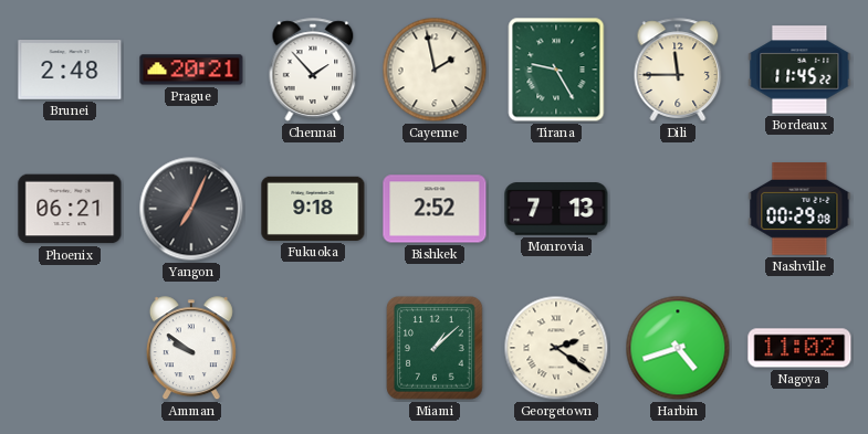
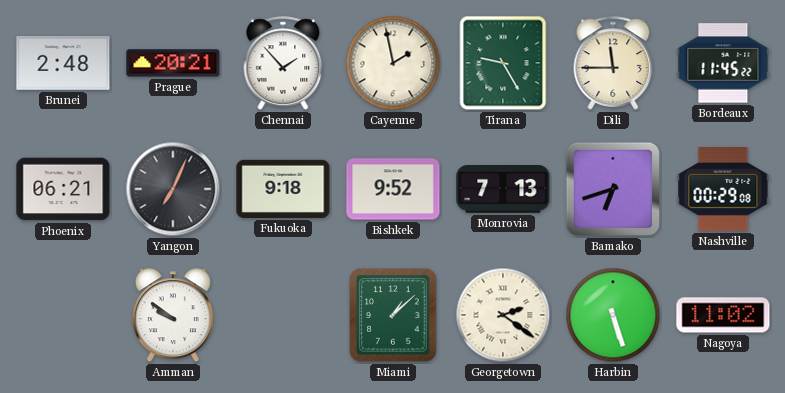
Bishkek: 2:52 -> 9:52
Bamako: none -> 6:42
Harbin: 4:42 -> 5:27
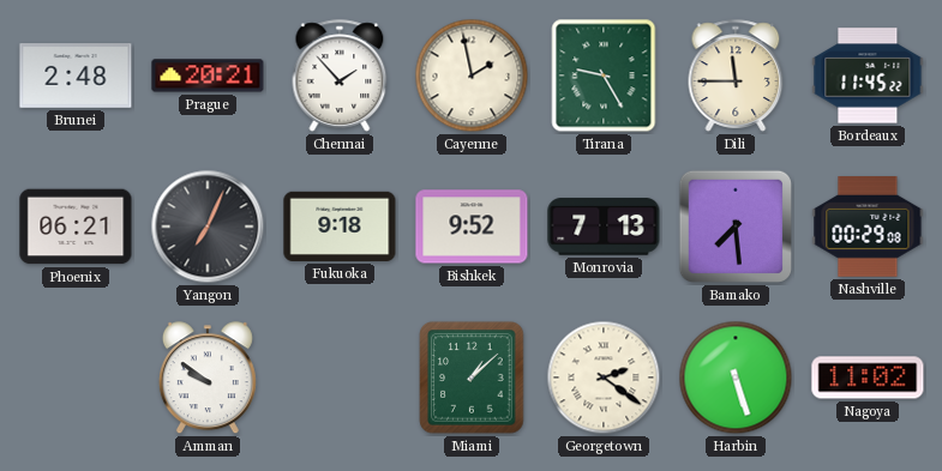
Bamako: 6:42 -> 7:29
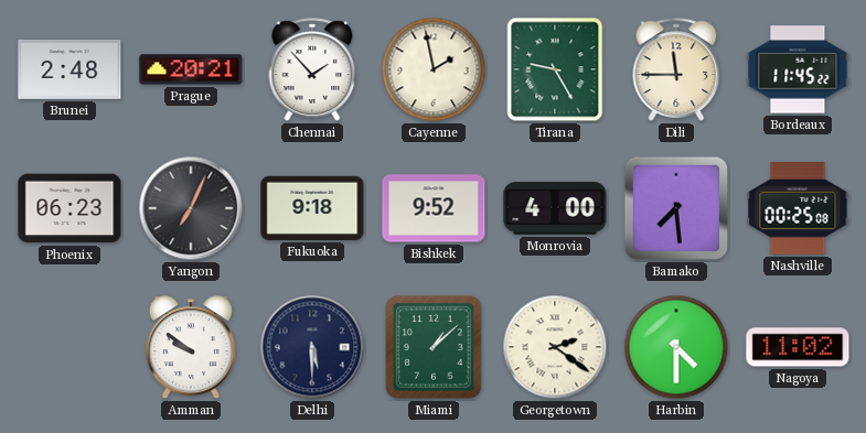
Phoenix: 06:21 -> 06:23
Monrovia: 7:13 -> 4:00
Nashville: 00:29 -> 00:25
Delhi: none -> 5:30
Harbin: 5:27 -> 4:30
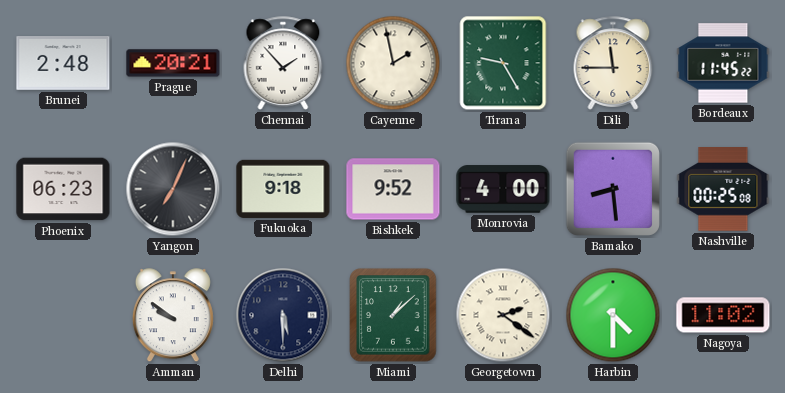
Bamako: 7:29 -> 8:29
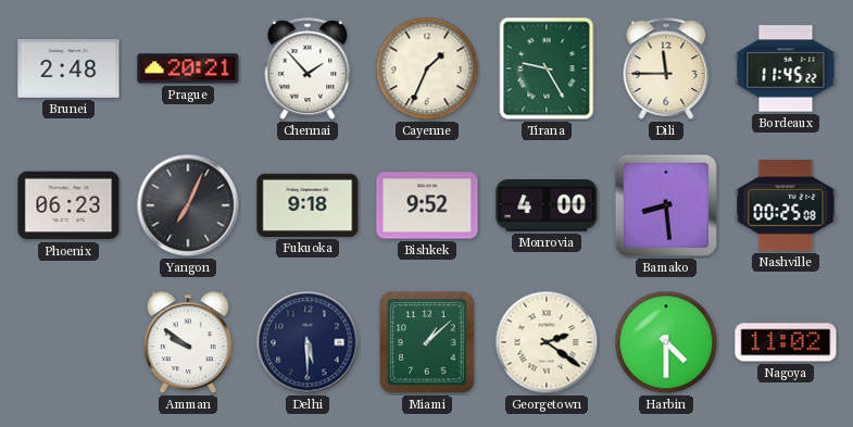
Cayenne: 1:58 -> 1:34
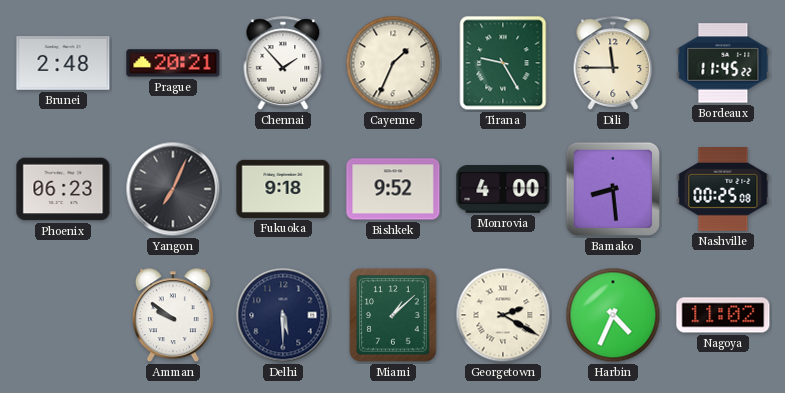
Georgetown: 2:21 -> 2:20
Harbin: 4:30 -> 4:34
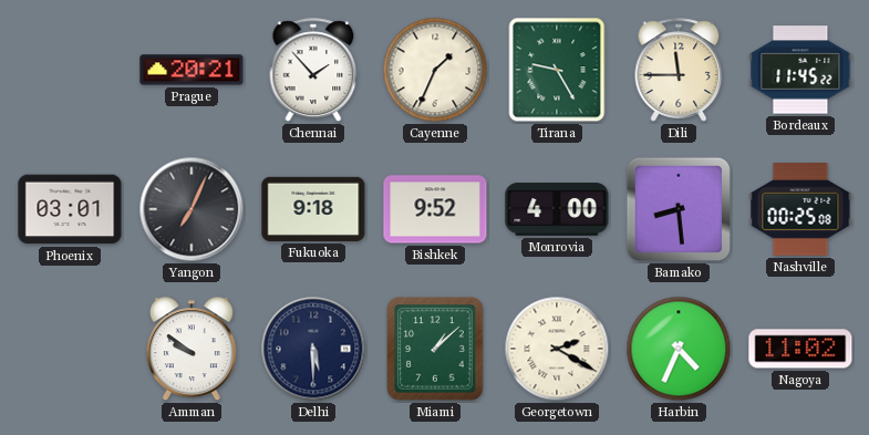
Brunei: 2:48 -> none
Phoenix: 06:23 -> 03:01
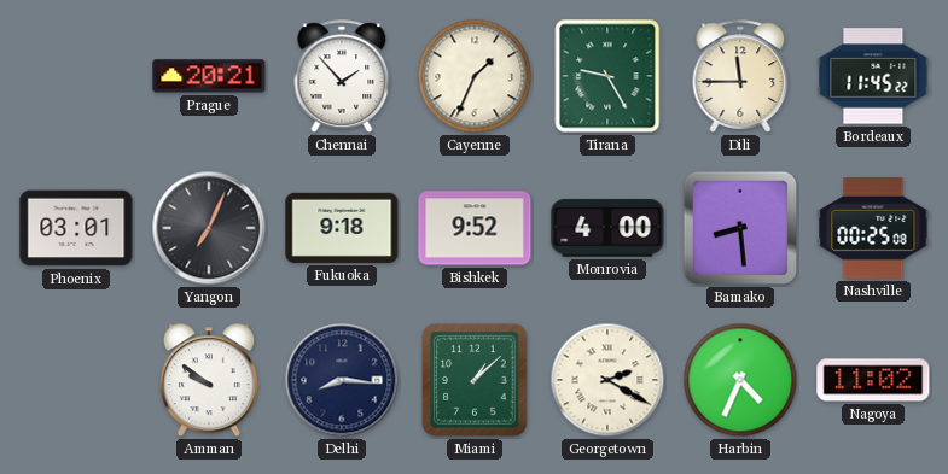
Delhi: 5:30 -> 8:16
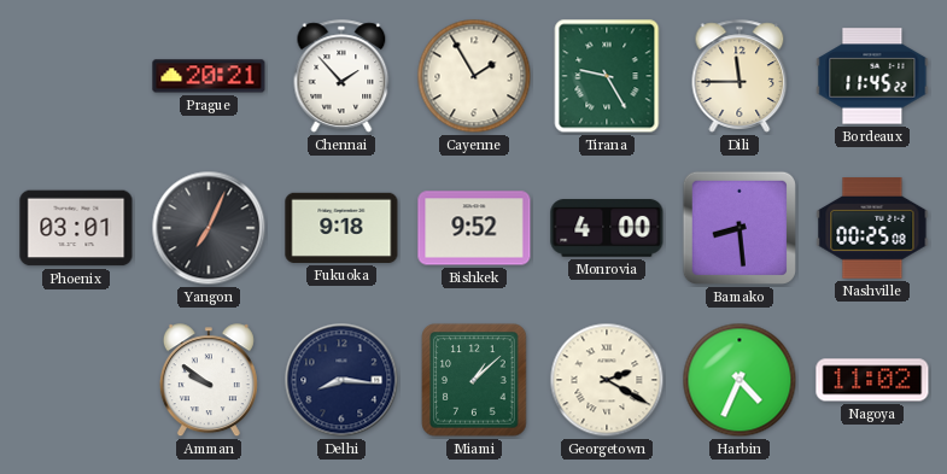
Cayenne: 1:34 -> 1:55
